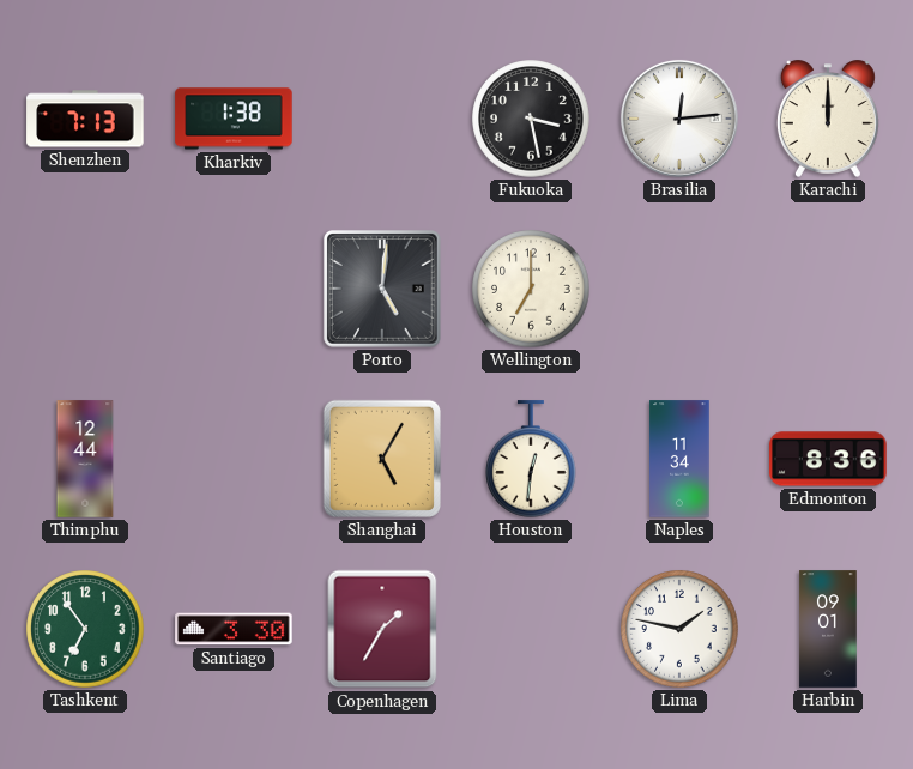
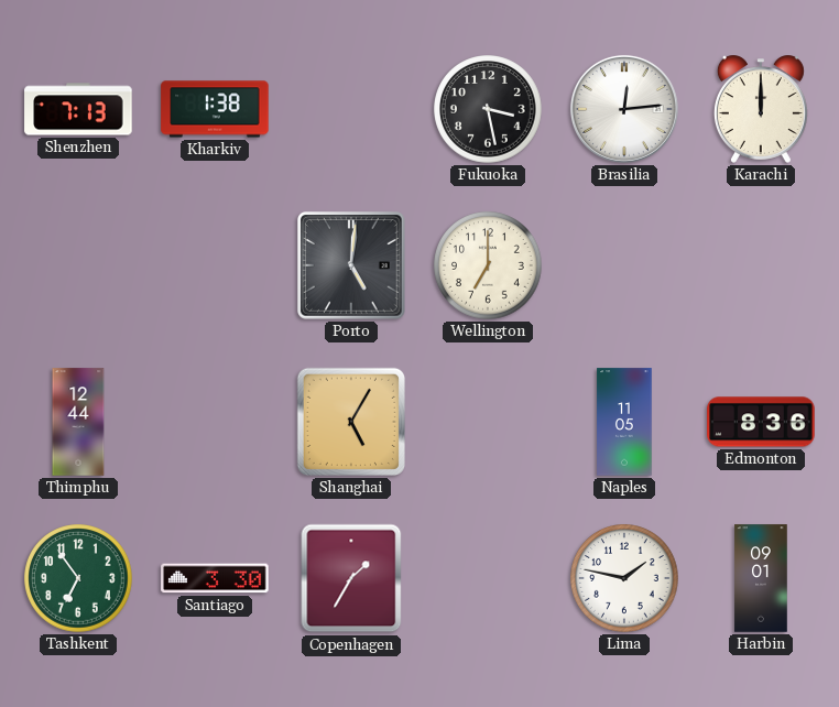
Houston: 12:31 -> none
Naples: 11:34 -> 11:05
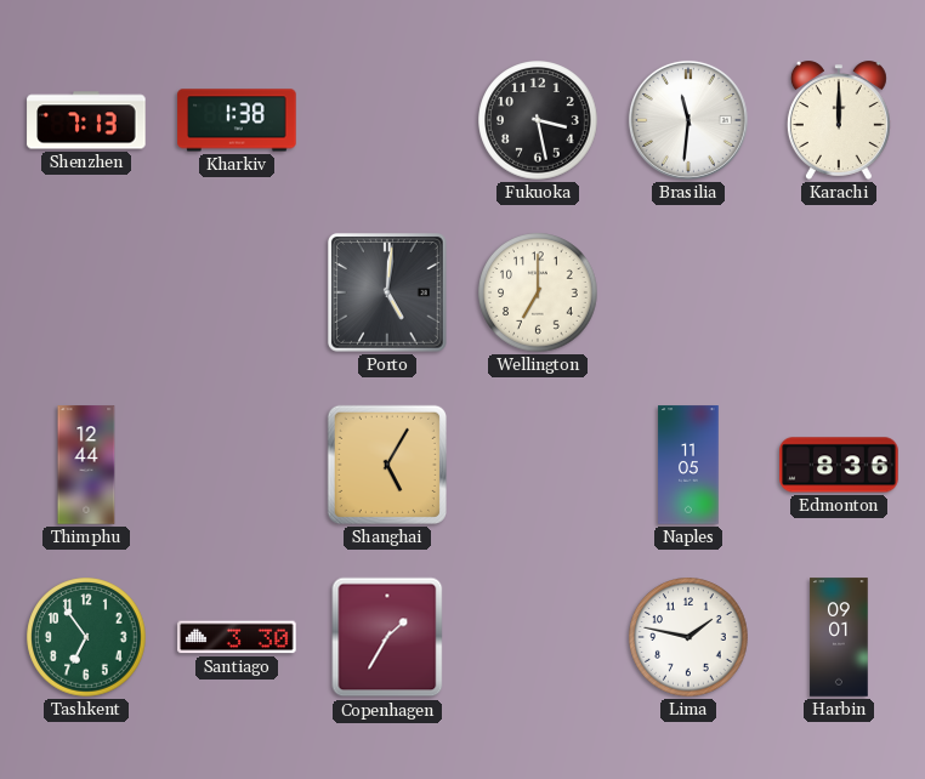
Brasilia: 12:14 -> 11:31
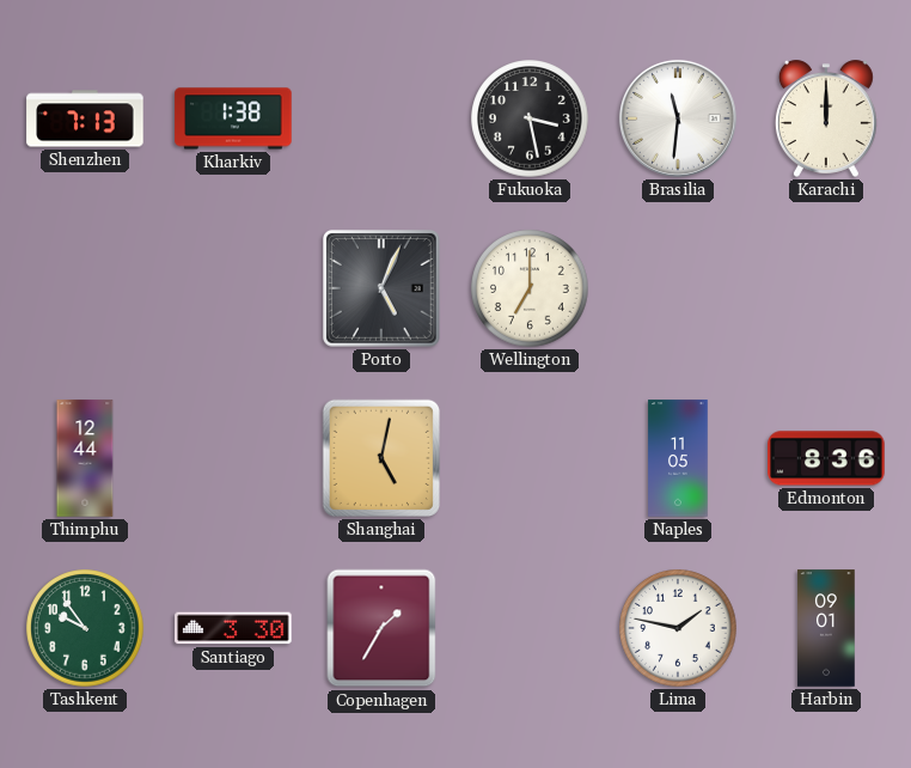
Porto: 5:01 -> 5:04
Shanghai: 5:05 -> 5:02
Tashkent: 6:54 -> 9:54
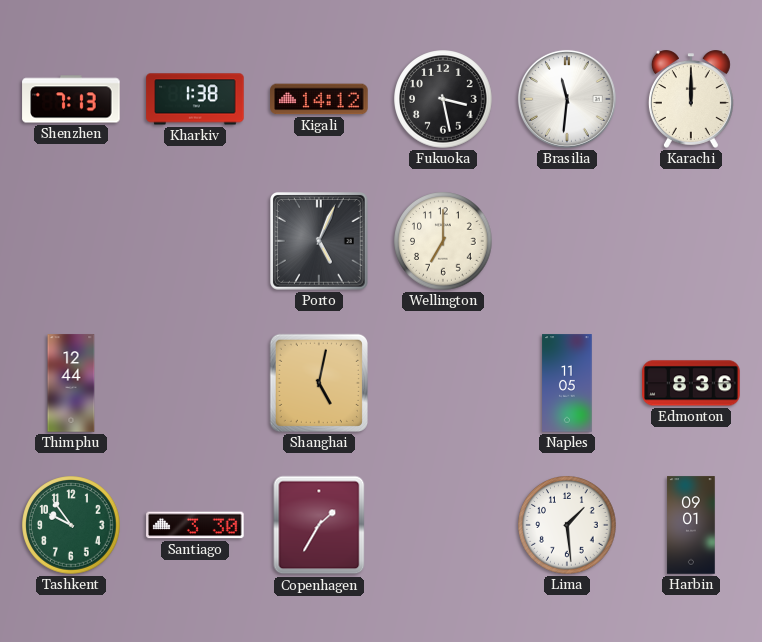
Kigali: none -> 14:12
Lima: 1:47 -> 1:29
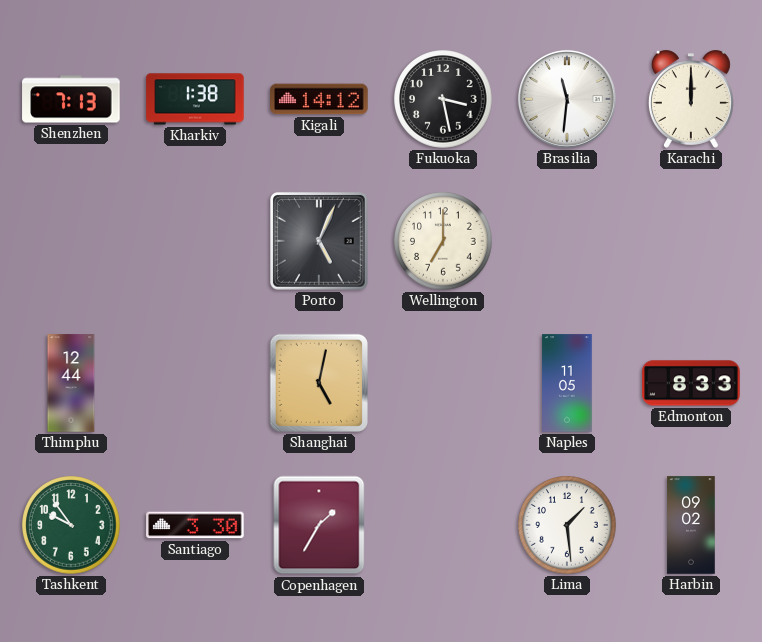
Edmonton: 8:36 -> 8:33
Harbin: 09:01 -> 09:02
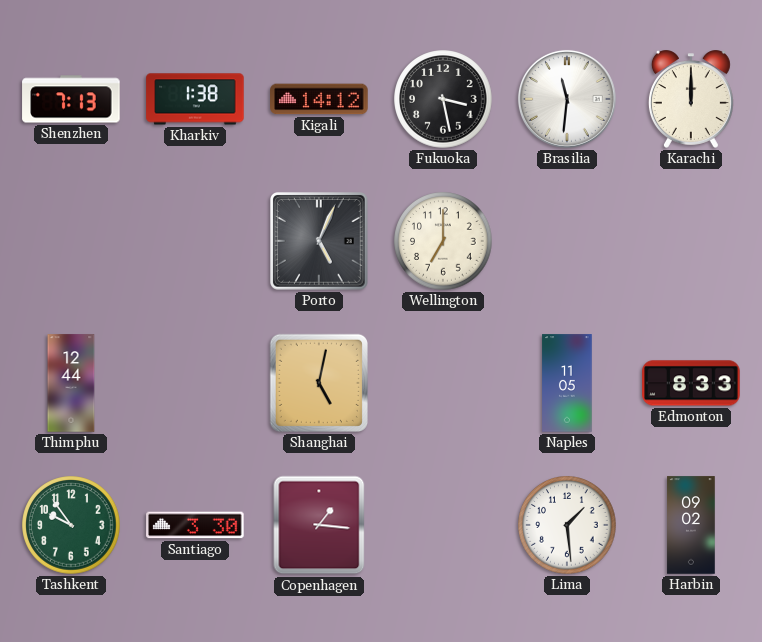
Copenhagen: 1:35 -> 1:16
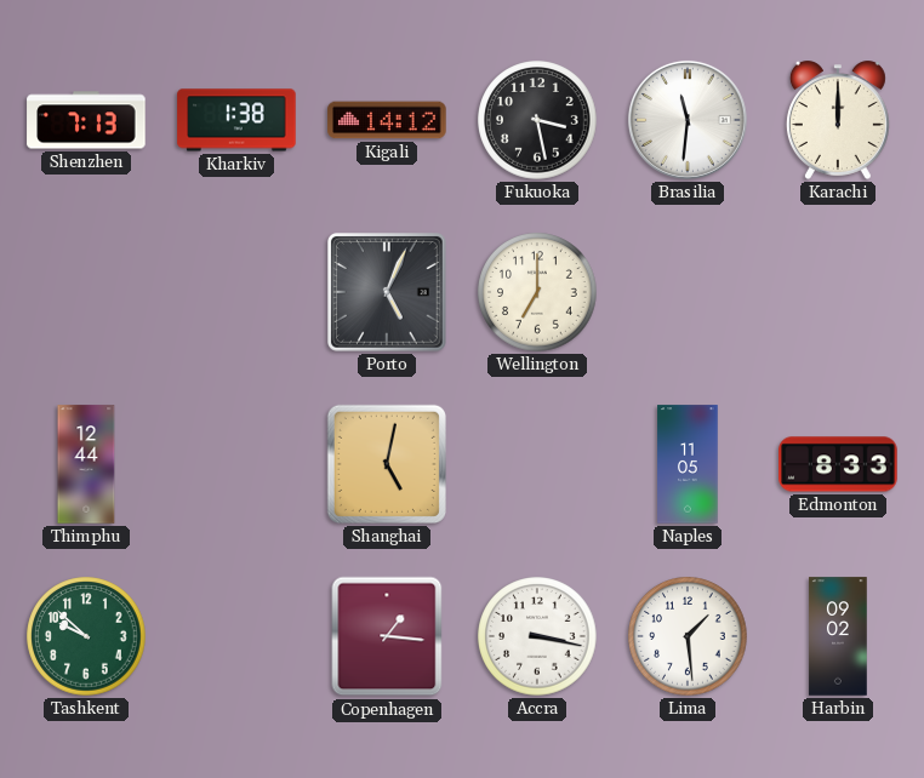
Tashkent: 9:54 -> 9:52
Santiago: 3:30 -> none
Accra: none -> 3:17
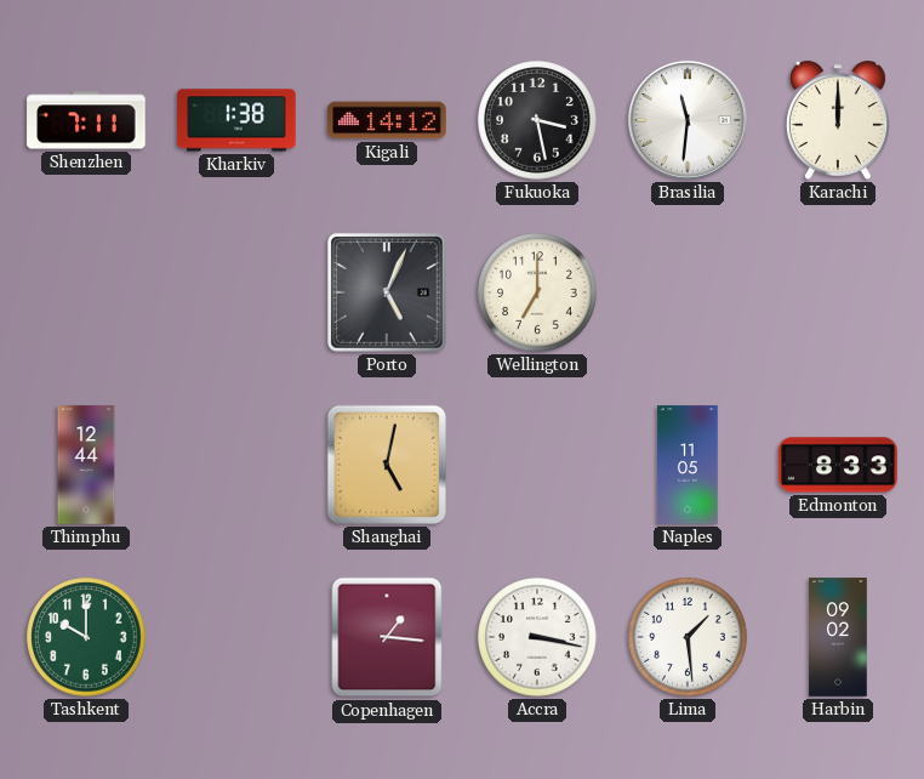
Shenzhen: 7:13 -> 7:11
Tashkent: 9:52 -> 10:00
